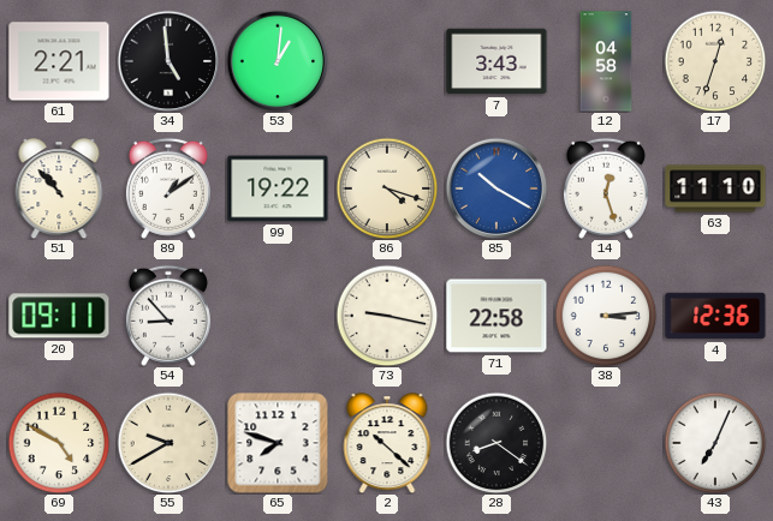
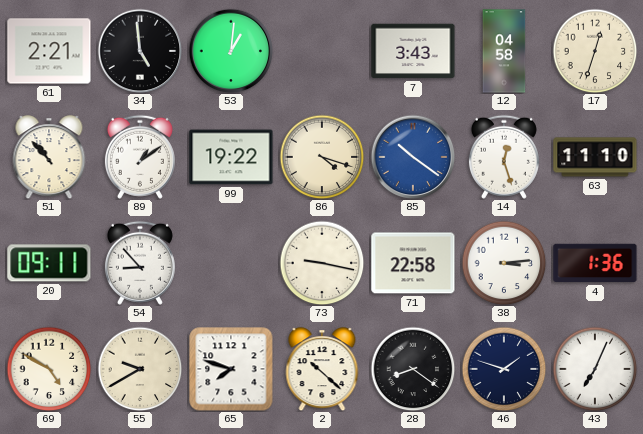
85: 10:20 -> 10:21
4: 12:36 -> 1:36
46: none -> 1:48
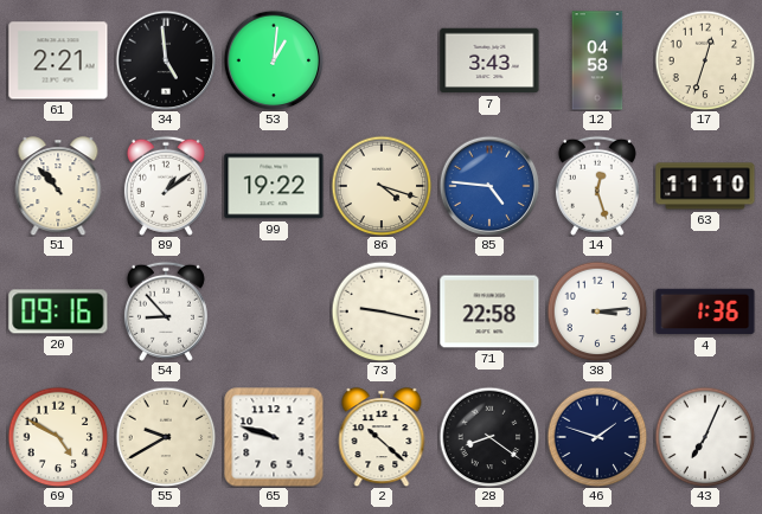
85: 10:21 -> 4:46
20: 09:11 -> 09:16
65: 7:48 -> 9:48
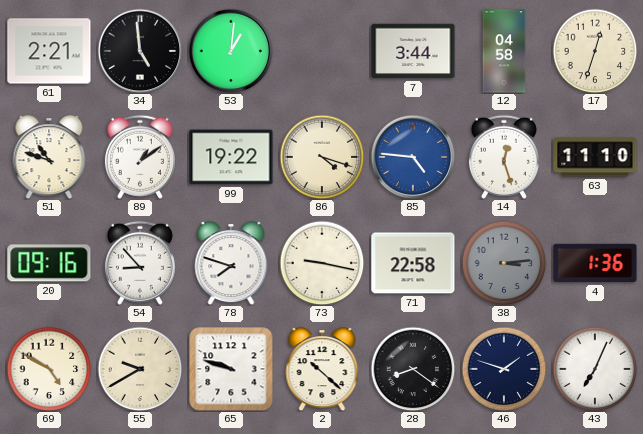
7: 3:43 -> 3:44
51: 10:53 -> 10:48
78: none -> 7:48
38 dial: white -> grey
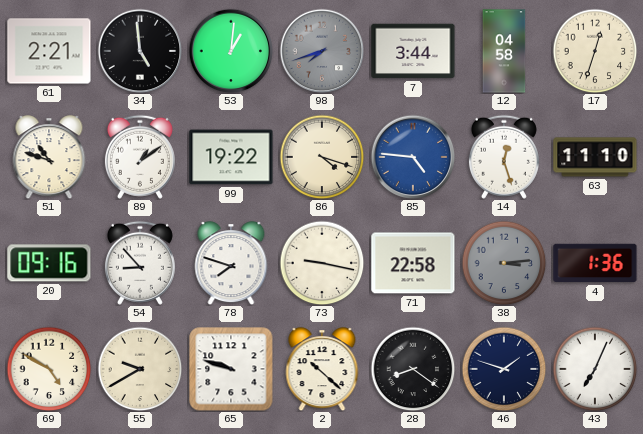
98: none -> 7:42
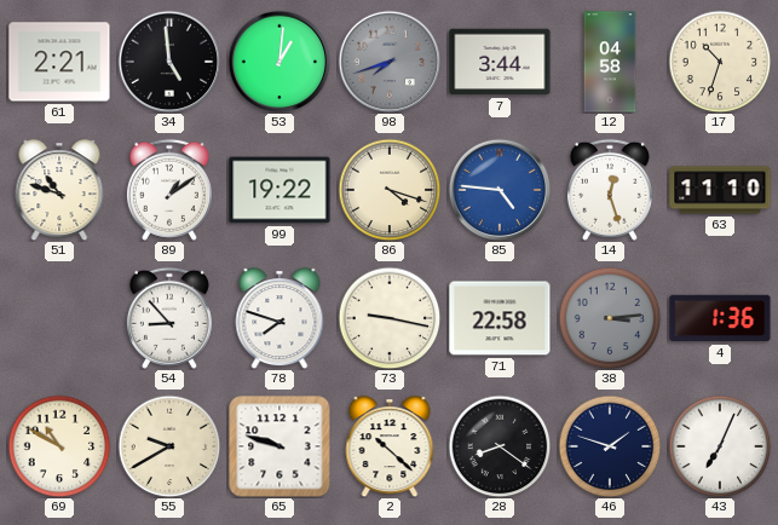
17: 12:33 -> 10:33
20: 09:16 -> none
69: 4:50 -> 10:50
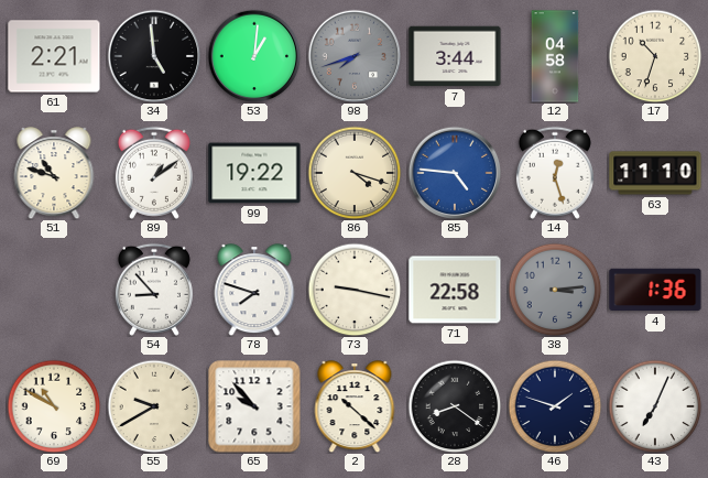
65: 9:48 -> 9:53
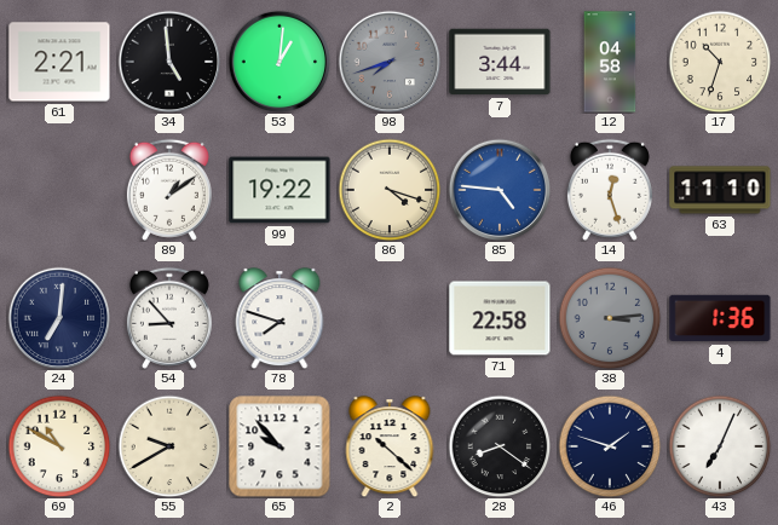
51: 10:48 -> none
24: none -> 7:01
73: 9:17 -> none
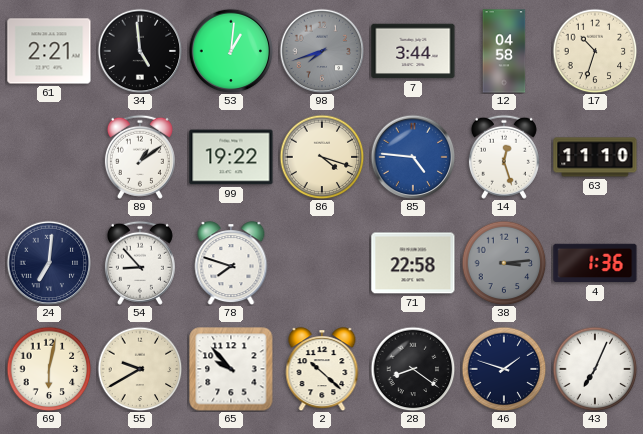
69: 10:50 -> 6:02
